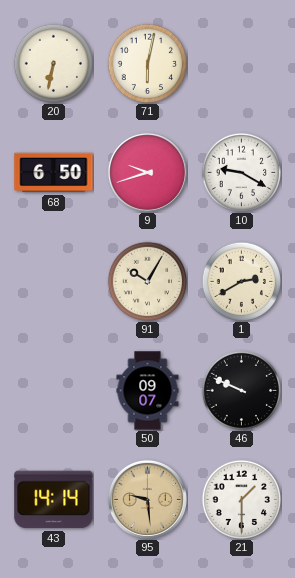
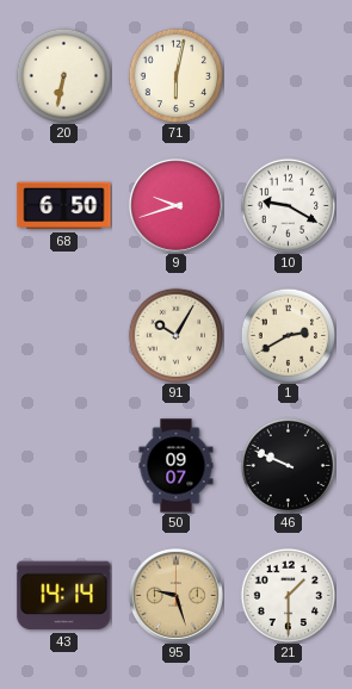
95: 9:29 -> 9:27
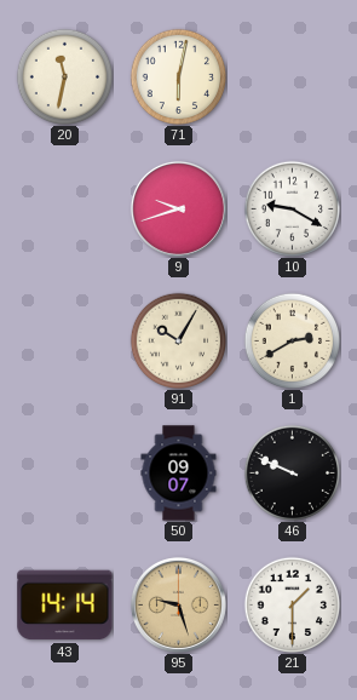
20: 6:32 -> 11:32
68: 6:50 -> none
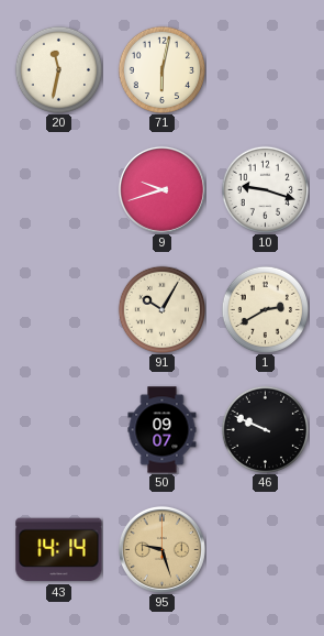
10: 9:20 -> 9:18
21: 1:30 -> none
